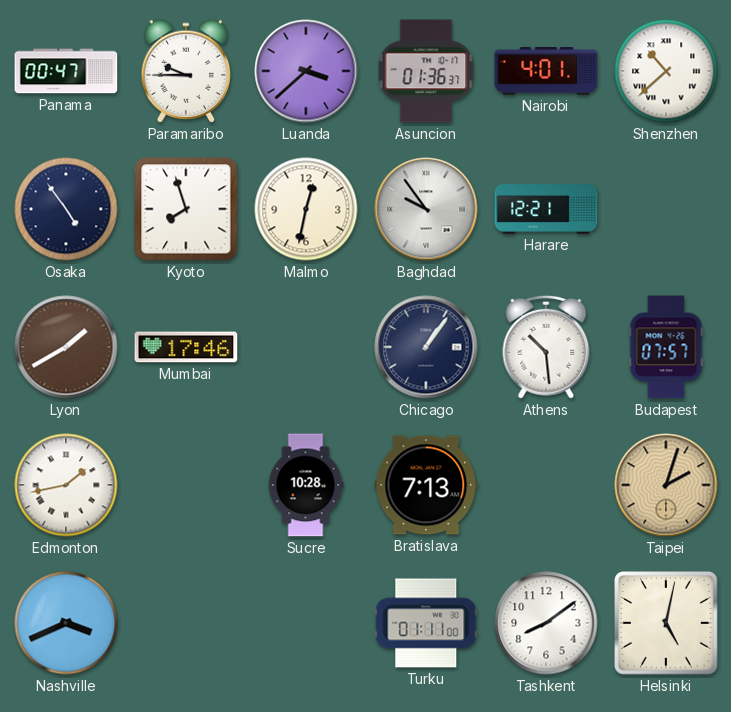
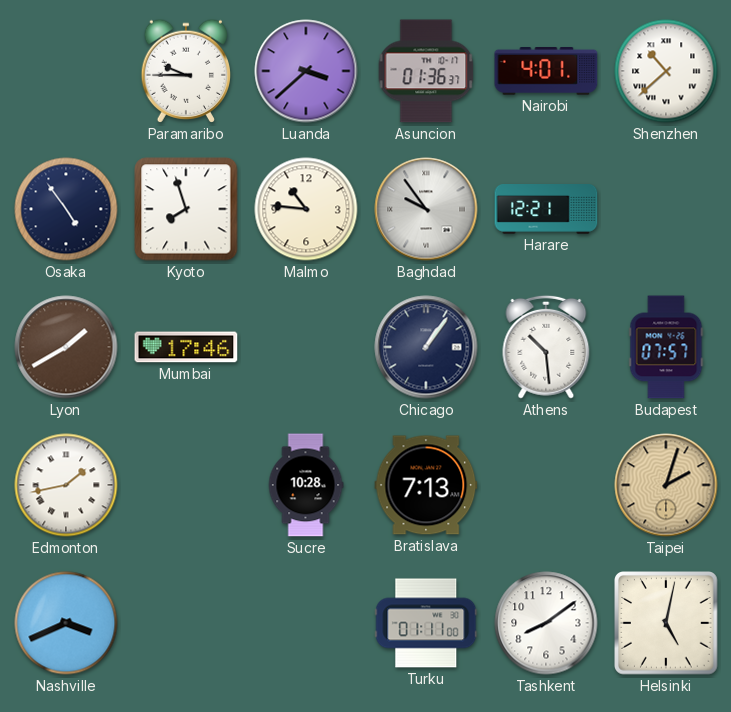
Panama: 00:47 -> none
Malmo: 12:32 -> 10:46
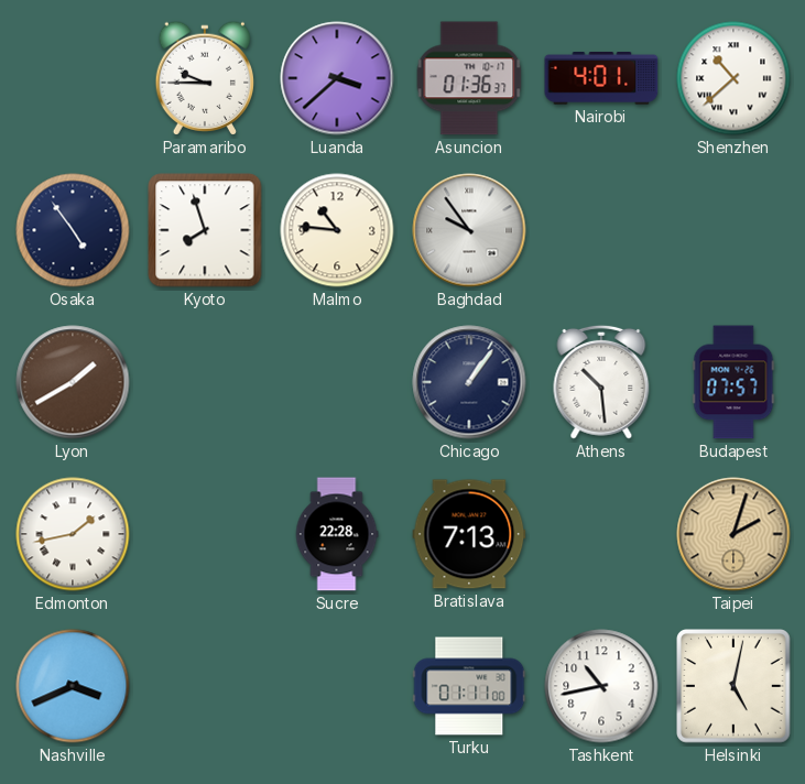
Harare: 12:21 -> none
Mumbai: 17:46 -> none
Sucre: 10:28 -> 22:28
Tashkent: 8:09 -> 10:43
